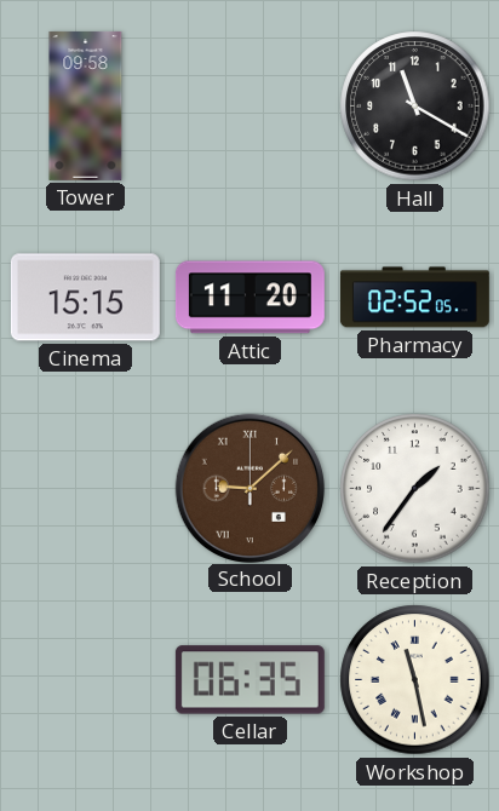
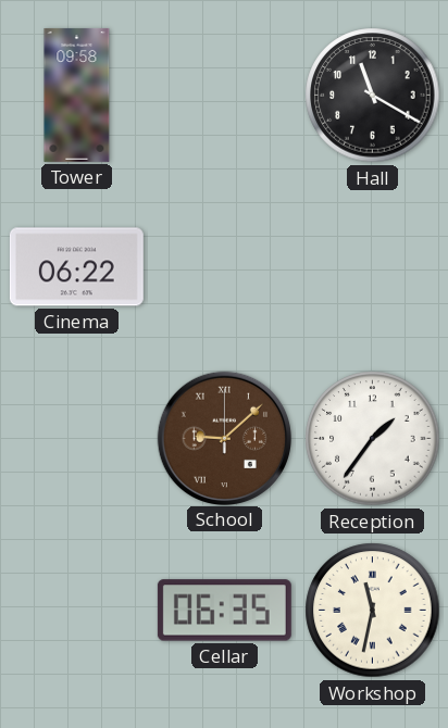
Cinema: 15:15 -> 06:22
Attic: 11:20 -> none
Pharmacy: 02:52 -> none
Workshop: 11:28 -> 11:32
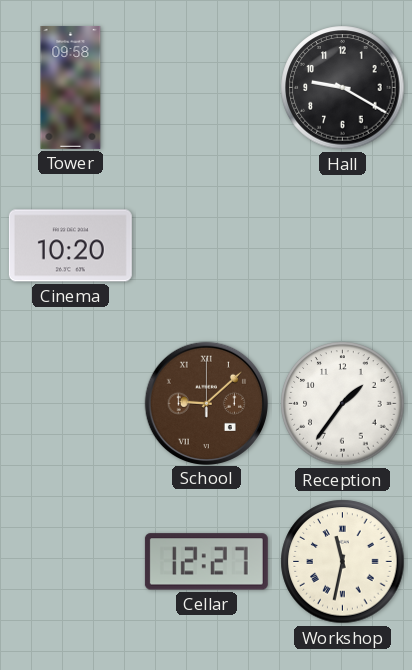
Hall: 11:20 -> 9:20
Cinema: 06:22 -> 10:20
Cellar: 06:35 -> 12:27
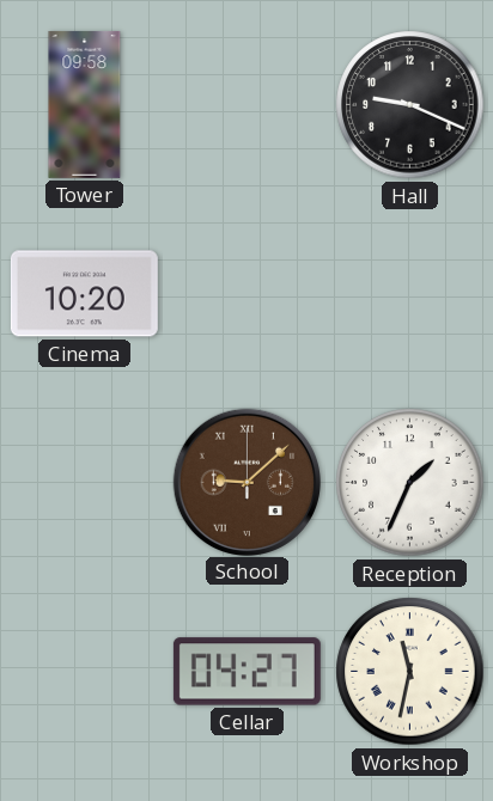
Hall: 9:20 -> 9:19
Reception: 1:36 -> 1:34
Cellar: 12:27 -> 04:27
